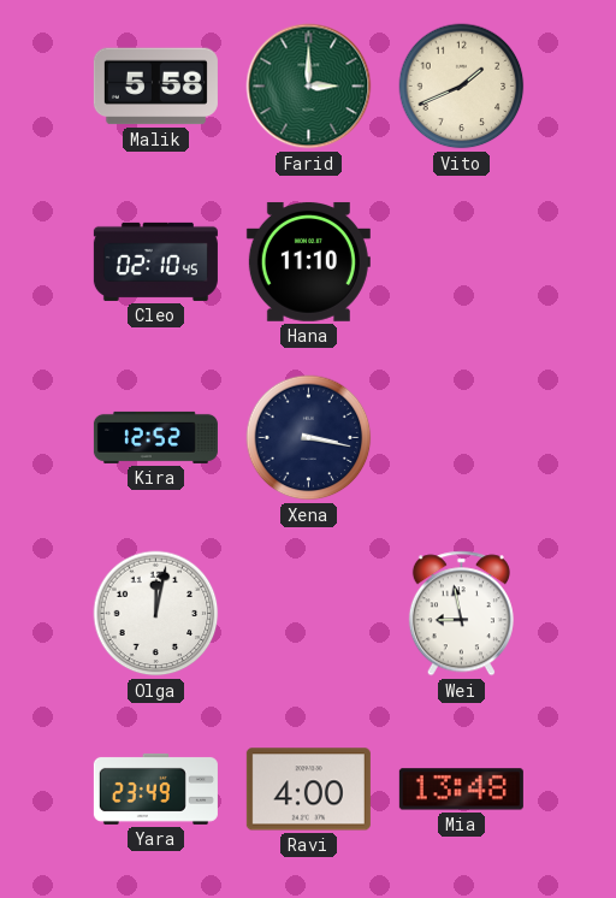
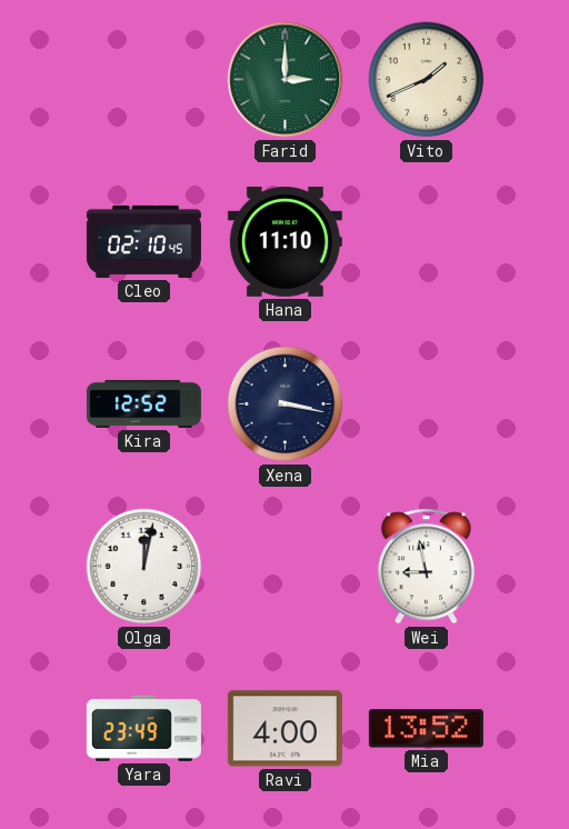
Malik: 5:58 -> none
Mia: 13:48 -> 13:52
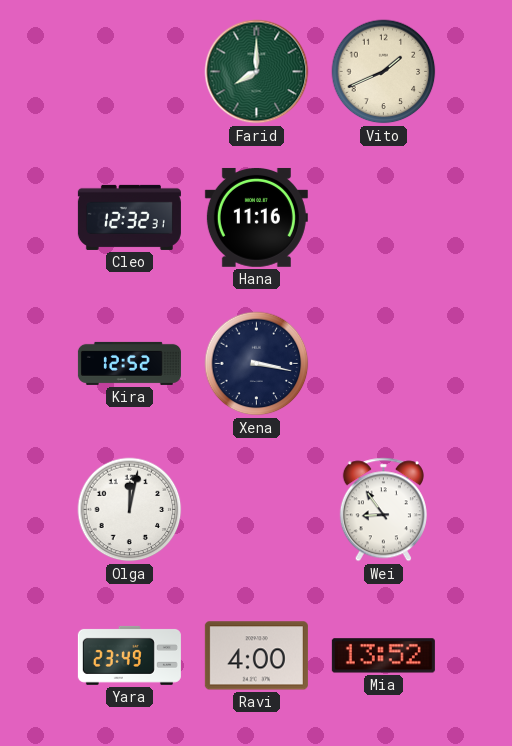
Farid: 3:00 -> 8:00
Cleo: 02:10 -> 12:32
Hana: 11:10 -> 11:16
Wei: 8:58 -> 8:54
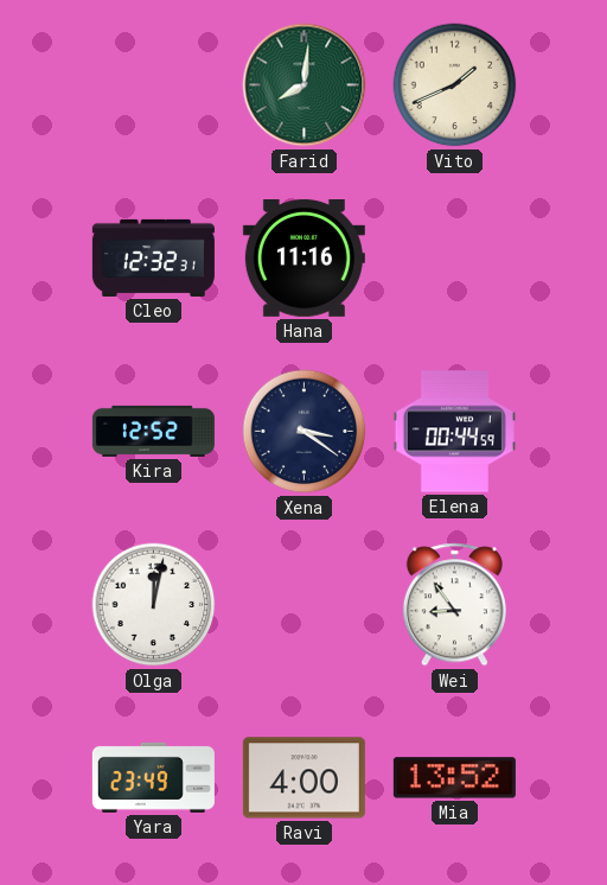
Farid: 8:00 -> 8:01
Xena: 3:17 -> 3:21
Elena: none -> 00:44
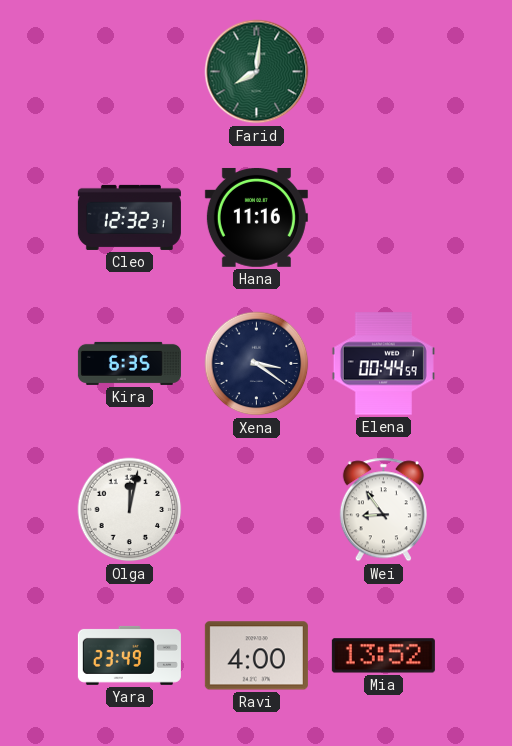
Vito: 1:41 -> none
Kira: 12:52 -> 6:35
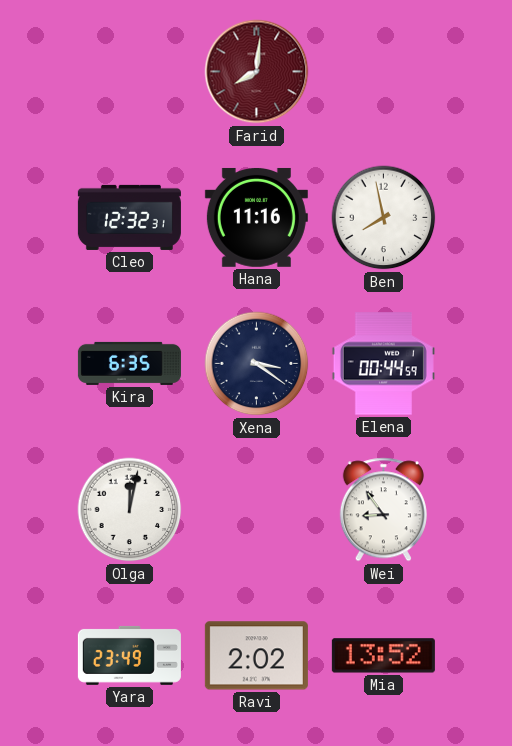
Farid dial: green -> burgundy
Ben: none -> 7:58
Ravi: 4:00 -> 2:02
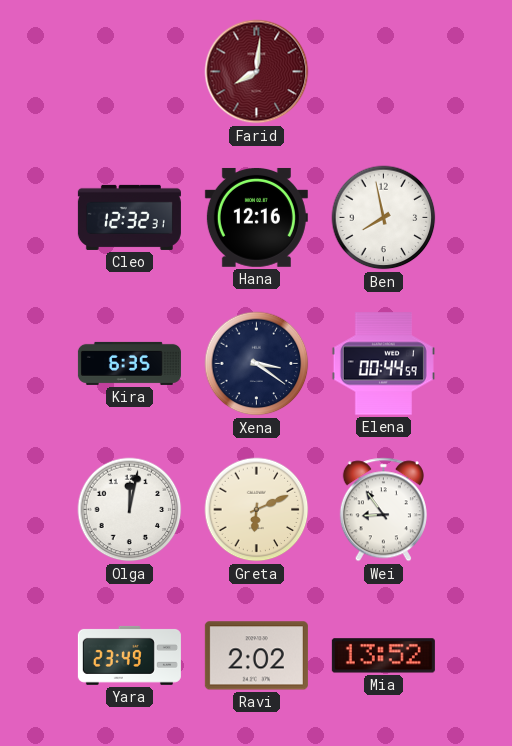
Hana: 11:16 -> 12:16
Greta: none -> 6:11
